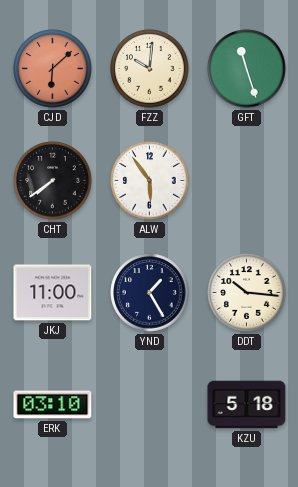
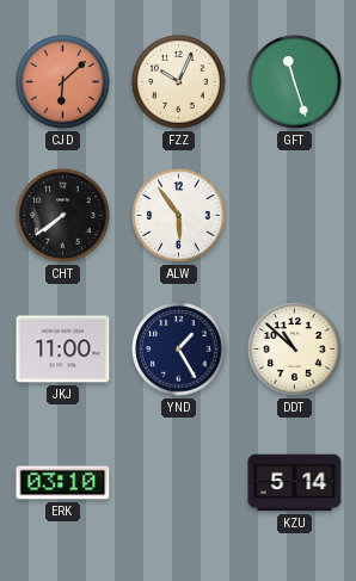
FZZ: 10:01 -> 10:04
DDT: 10:16 -> 10:52
KZU: 5:18 -> 5:14
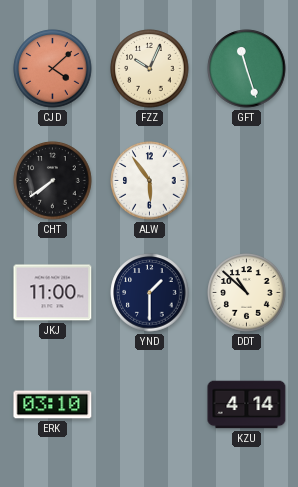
CJD: 6:08 -> 4:08
YND: 1:25 -> 1:30
KZU: 5:14 -> 4:14
